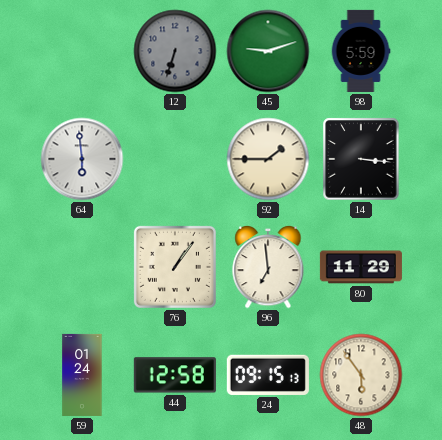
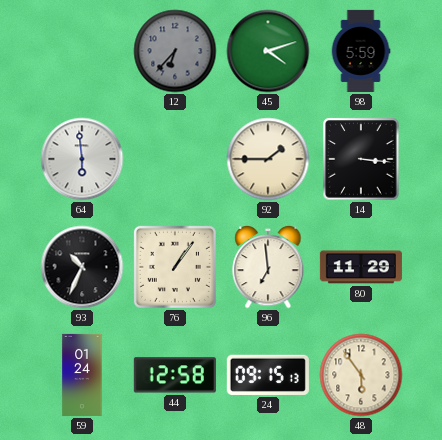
12: 6:33 -> 6:37
45: 9:12 -> 4:12
93: none -> 10:34
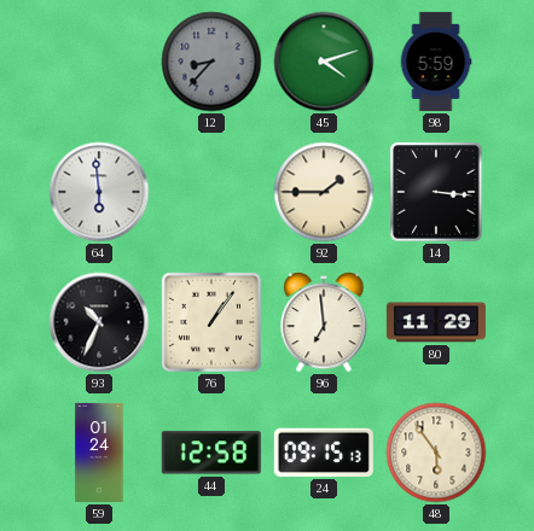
12: 6:37 -> 8:37
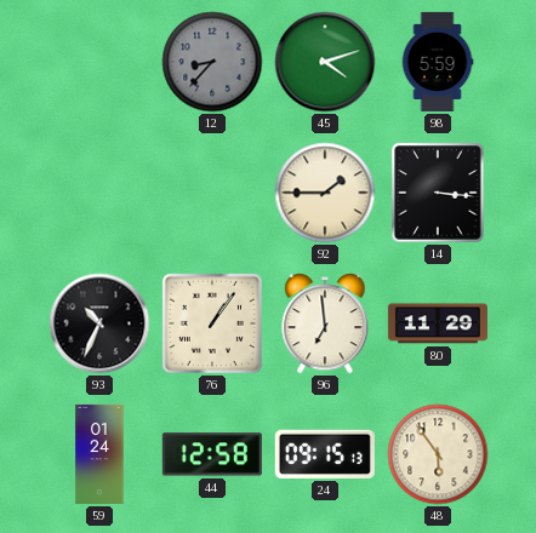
64: 5:59 -> none
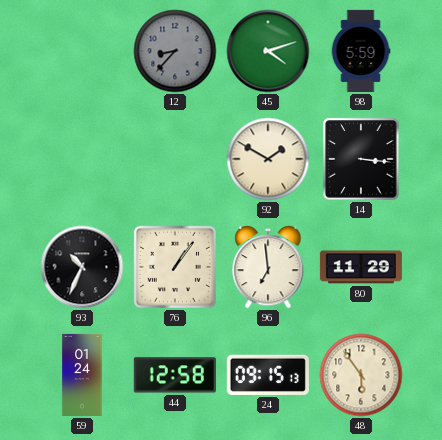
92: 1:45 -> 1:50
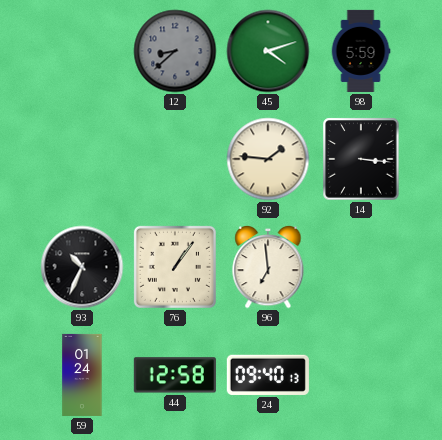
12: 8:37 -> 8:38
92: 1:50 -> 1:46
80: 11:29 -> none
24: 09:15 -> 09:40
48: 5:54 -> none
